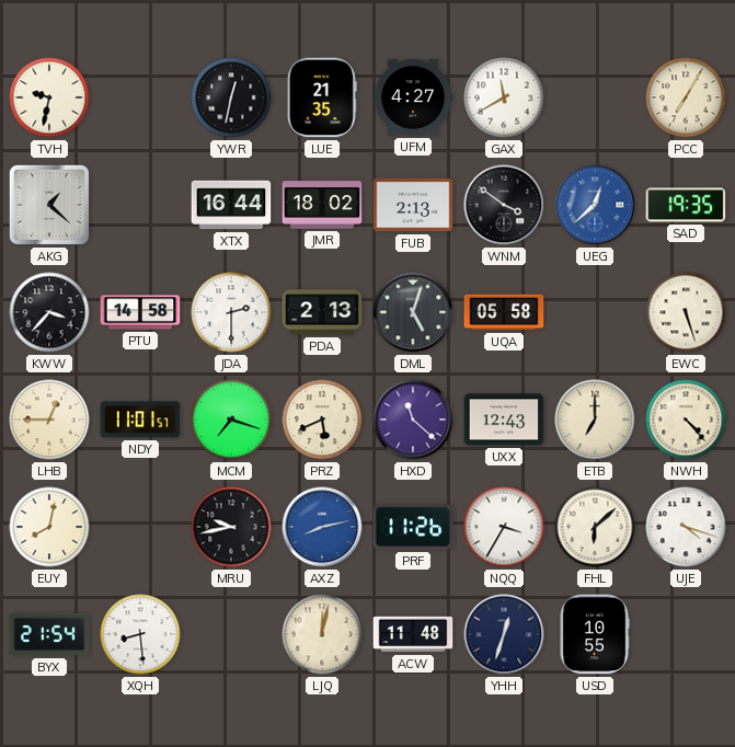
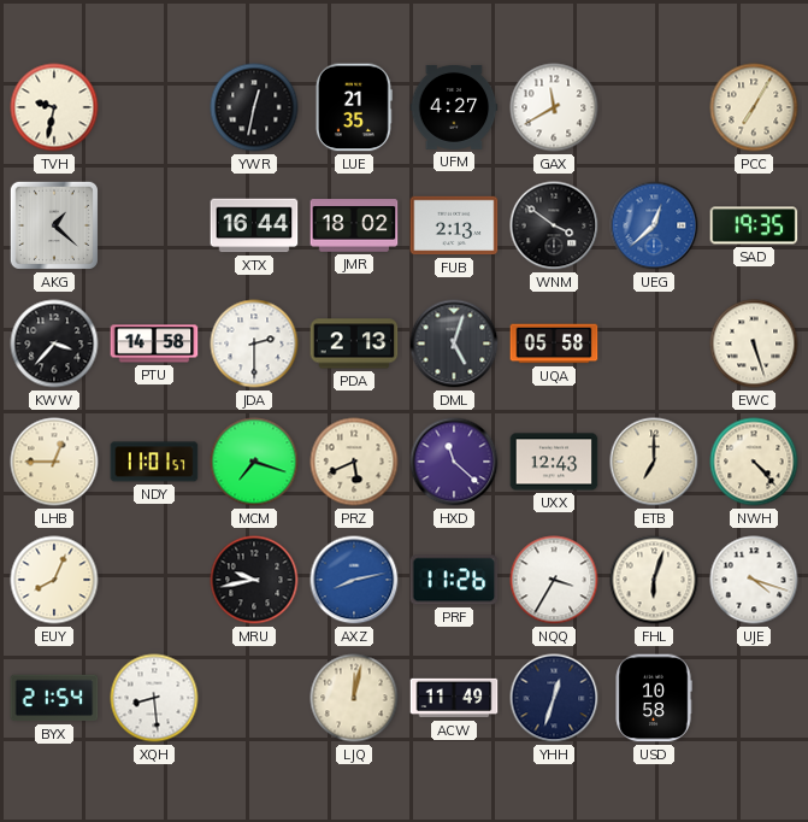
EUY: 8:02 -> 8:04
FHL: 6:08 -> 6:03
ACW: 11:48 -> 11:49
USD: 10:55 -> 10:58
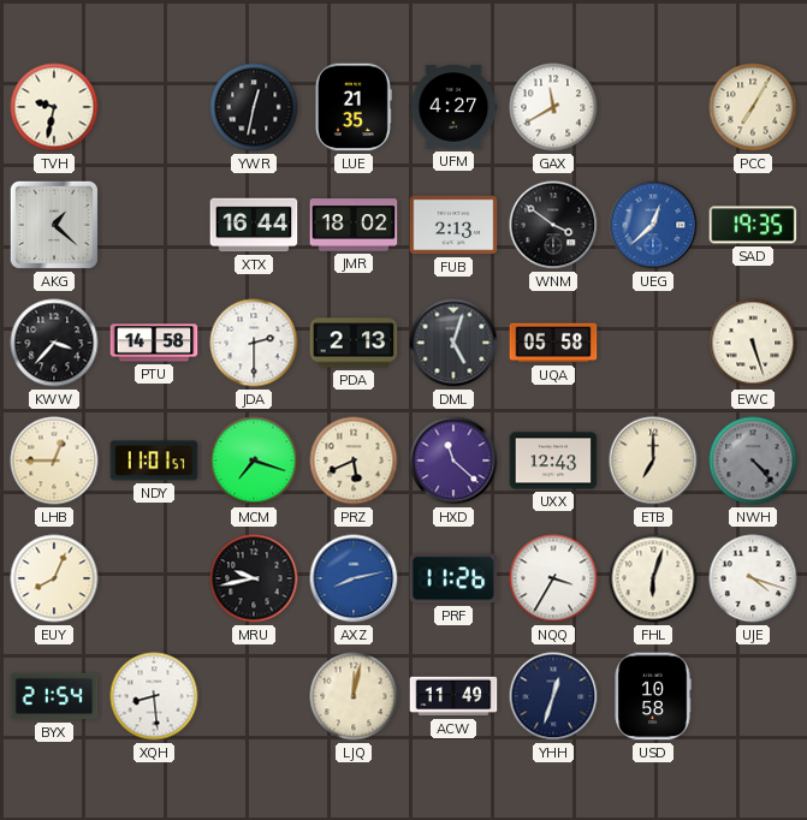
NWH dial: cream -> grey
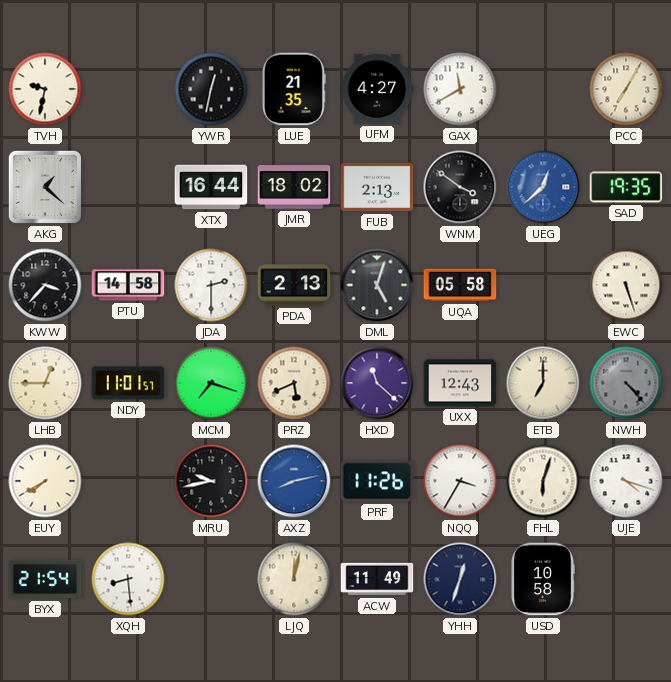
EUY: 8:04 -> 7:40
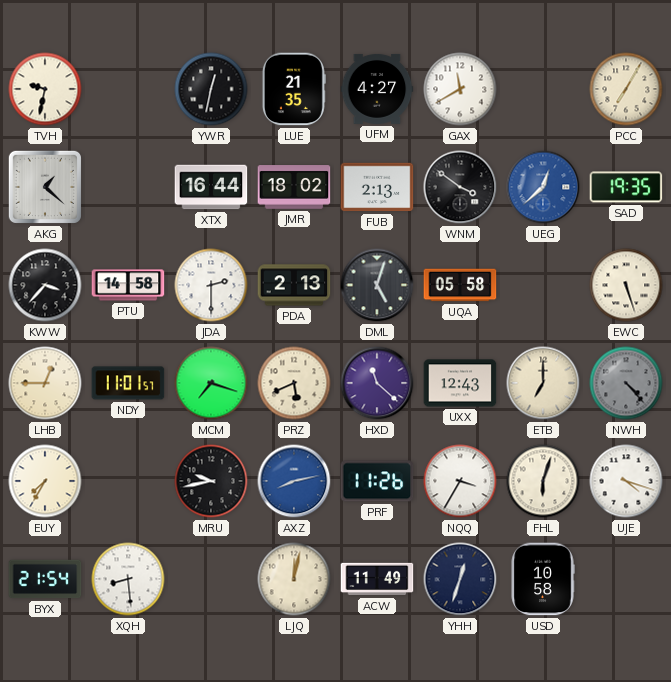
EUY: 7:40 -> 7:35
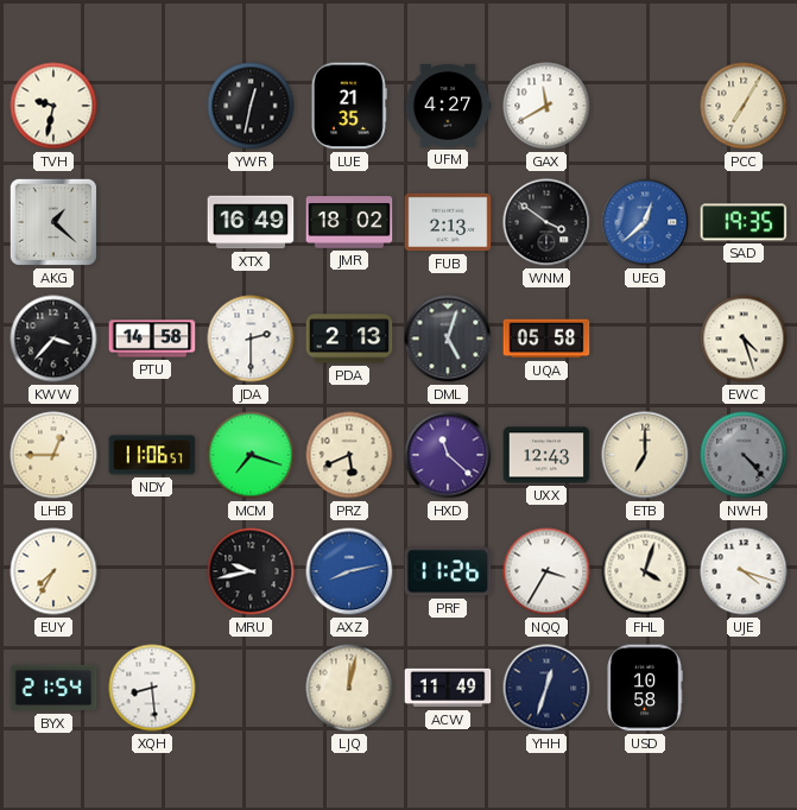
XTX: 16:44 -> 16:49
EWC: 5:27 -> 4:27
NDY: 11:01 -> 11:06
FHL: 6:03 -> 4:03
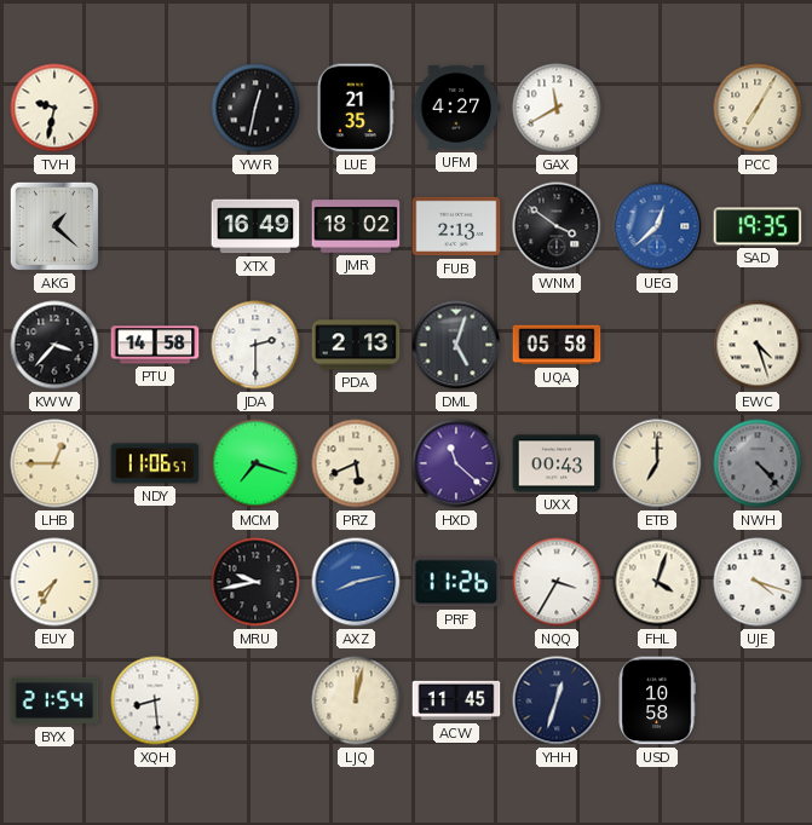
UXX: 12:43 -> 00:43
ACW: 11:49 -> 11:45
